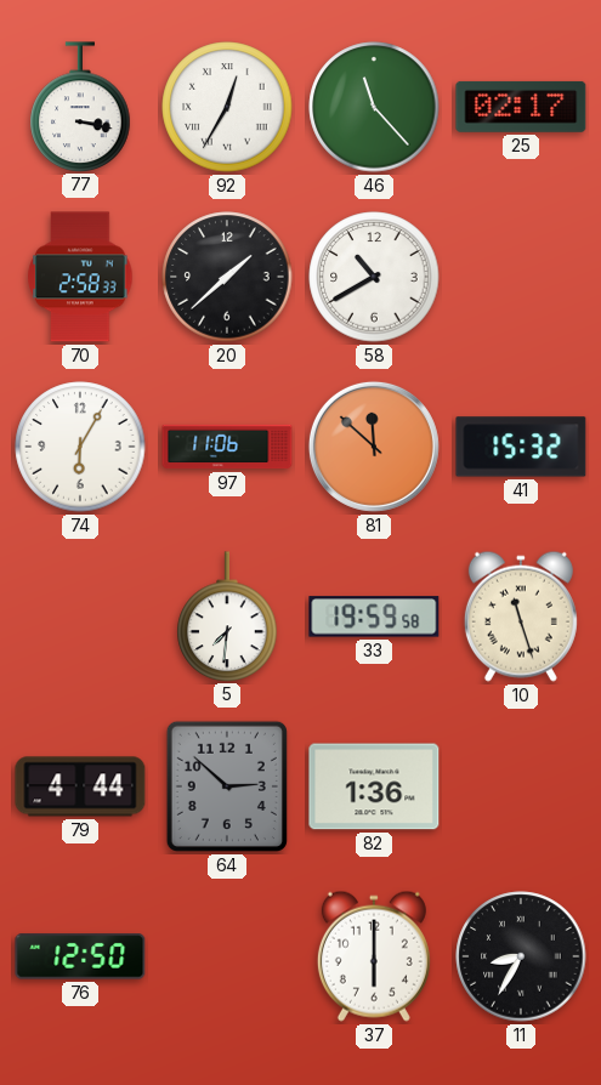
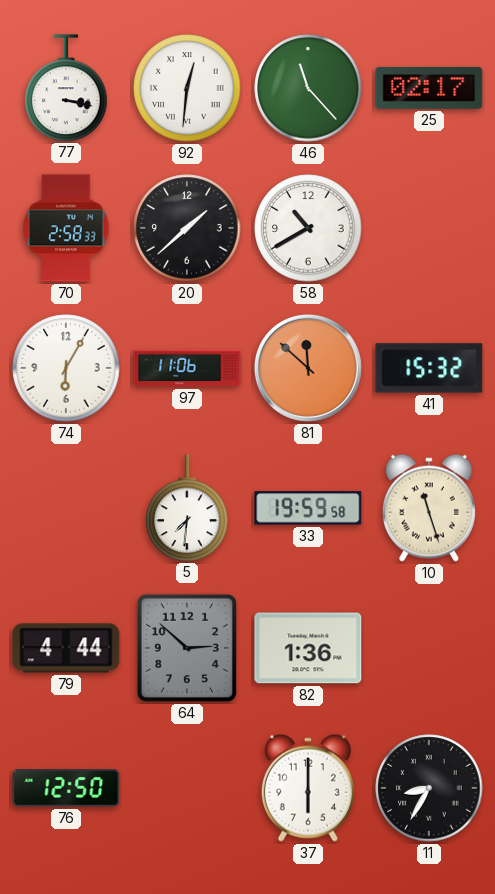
92: 12:35 -> 12:31
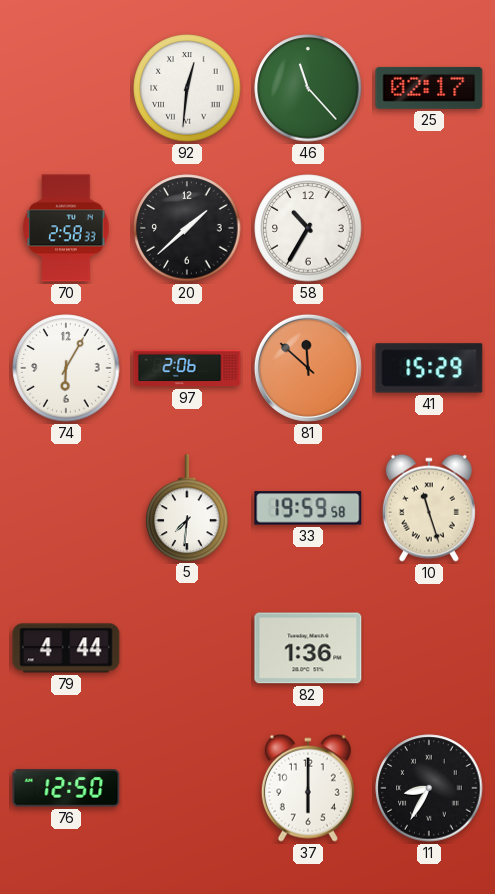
77: 3:17 -> none
58: 10:40 -> 10:35
97: 11:06 -> 2:06
41: 15:32 -> 15:29
64: 2:52 -> none
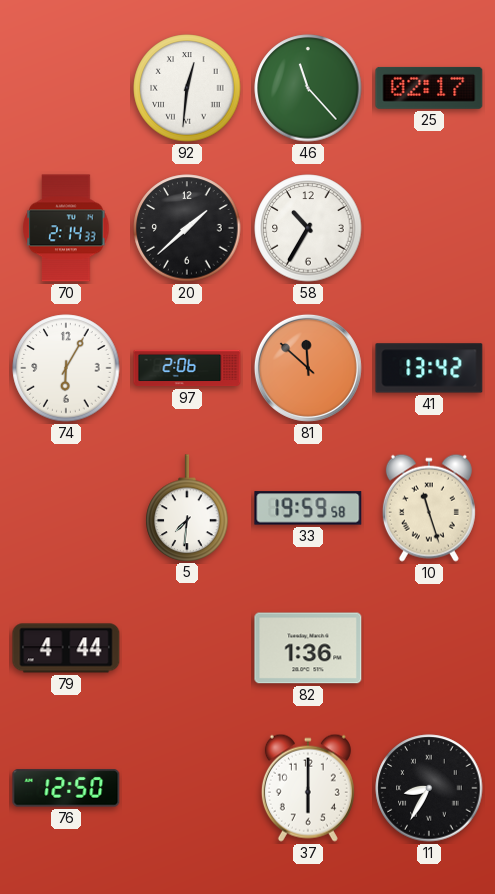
70: 2:58 -> 2:14
41: 15:29 -> 13:42
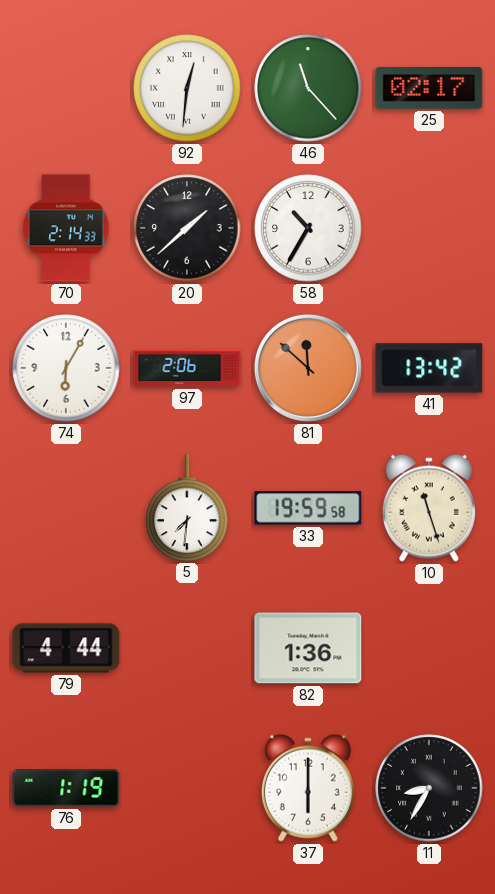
76: 12:50 -> 1:19
